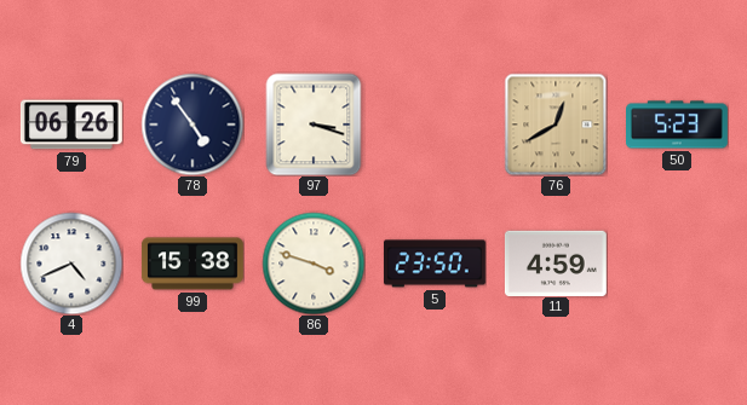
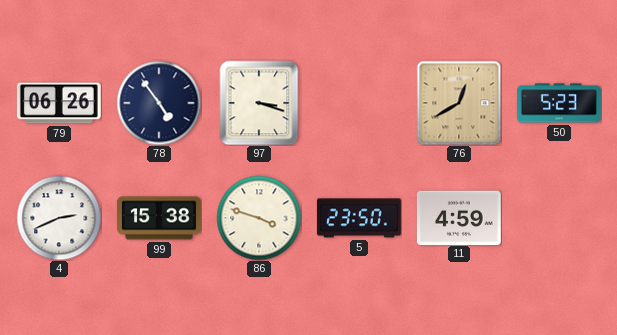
4: 4:41 -> 2:41
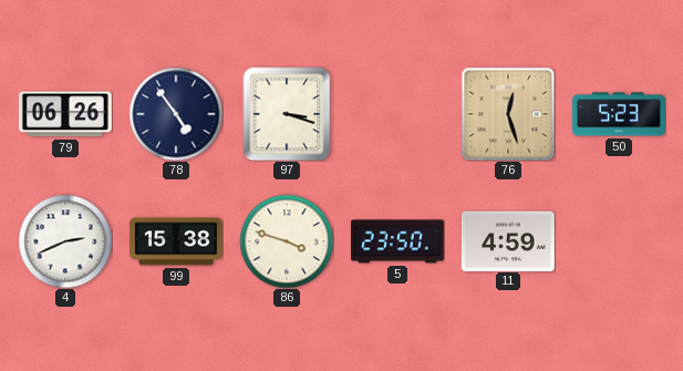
76: 12:40 -> 12:27
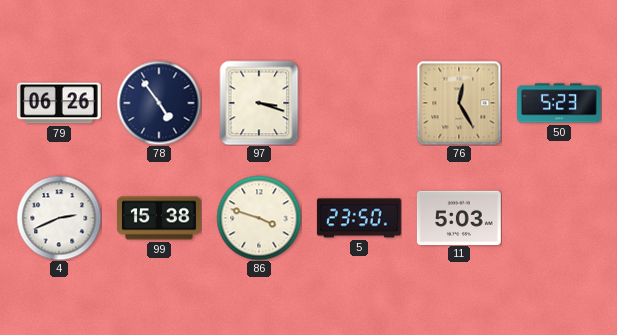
76: 12:27 -> 12:25
11: 4:59 -> 5:03
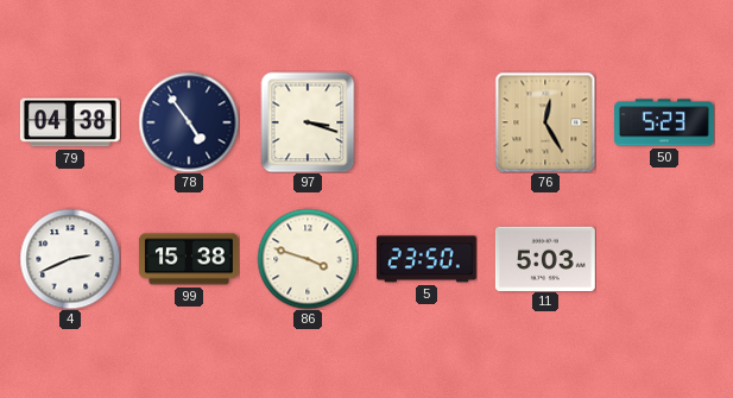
79: 06:26 -> 04:38
